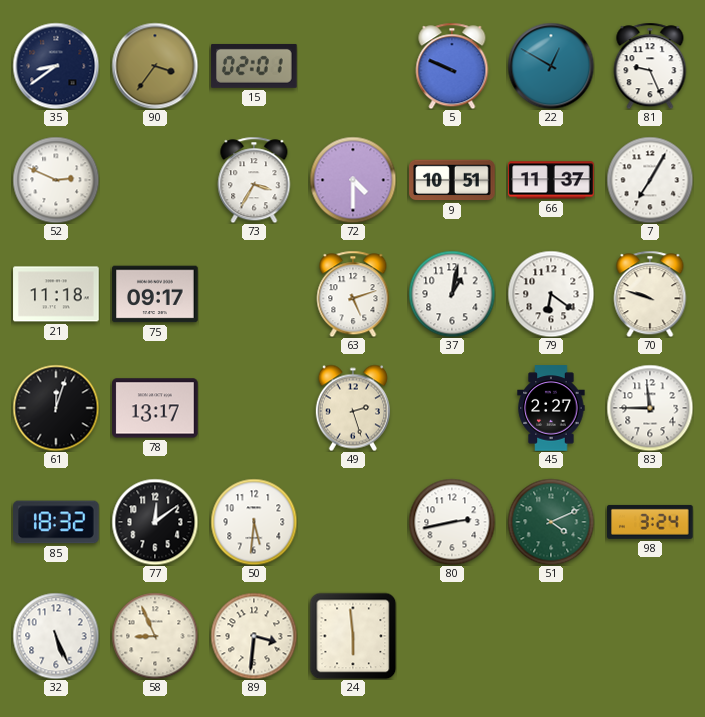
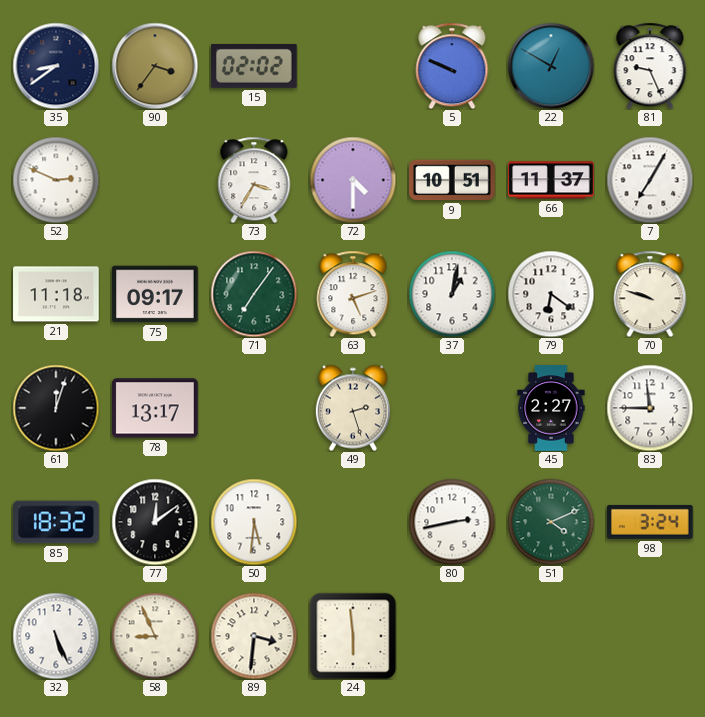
15: 02:01 -> 02:02
71: none -> 7:06
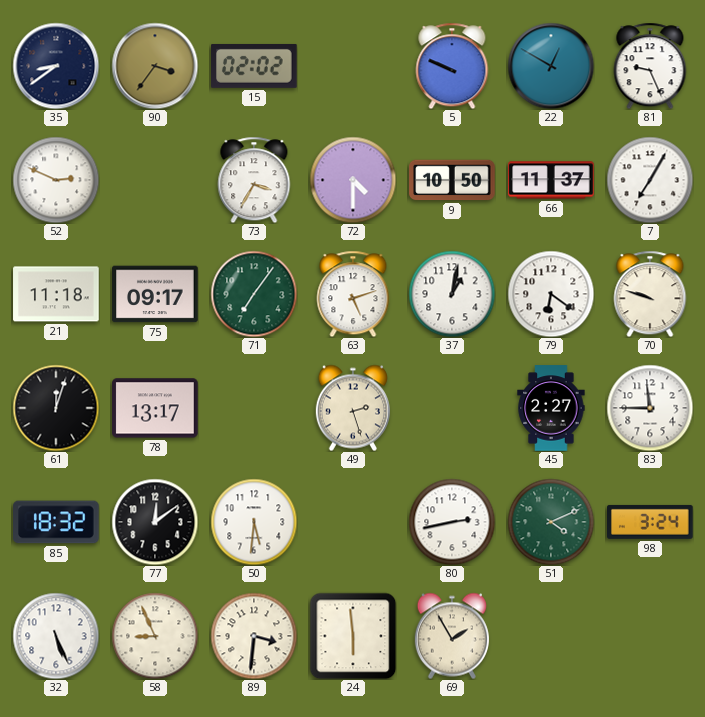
9: 10:51 -> 10:50
69: none -> 1:55
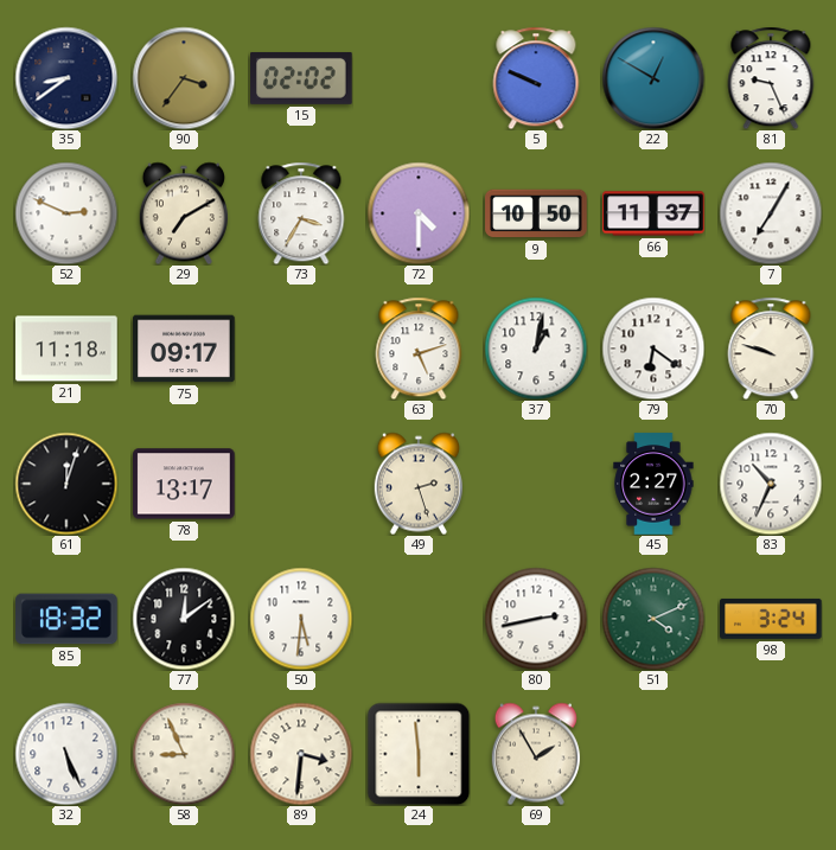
29: none -> 7:10
71: 7:06 -> none
83: 11:45 -> 10:34
